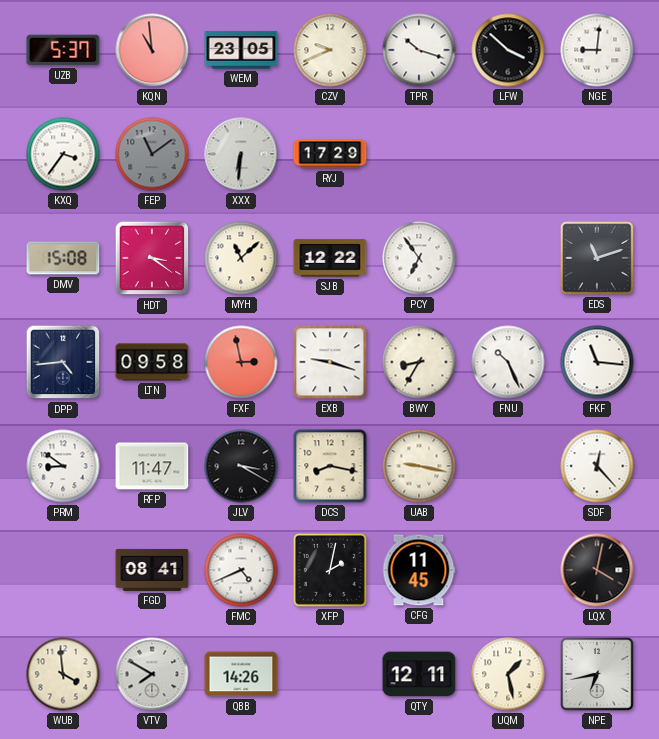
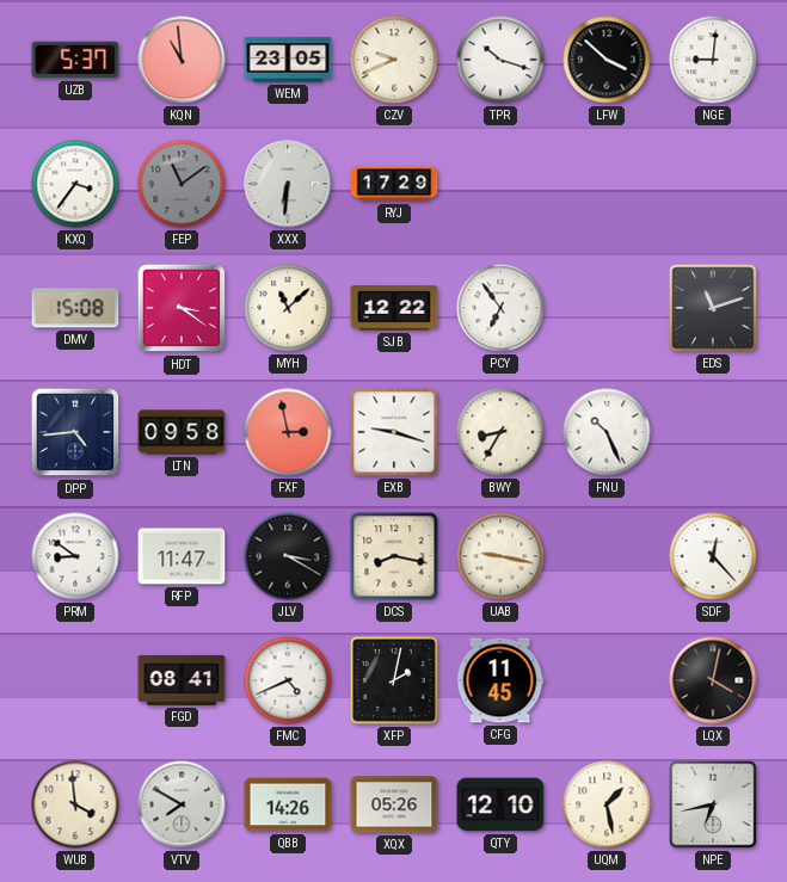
FKF: 11:16 -> none
XQX: none -> 05:26
QTY: 12:11 -> 12:10
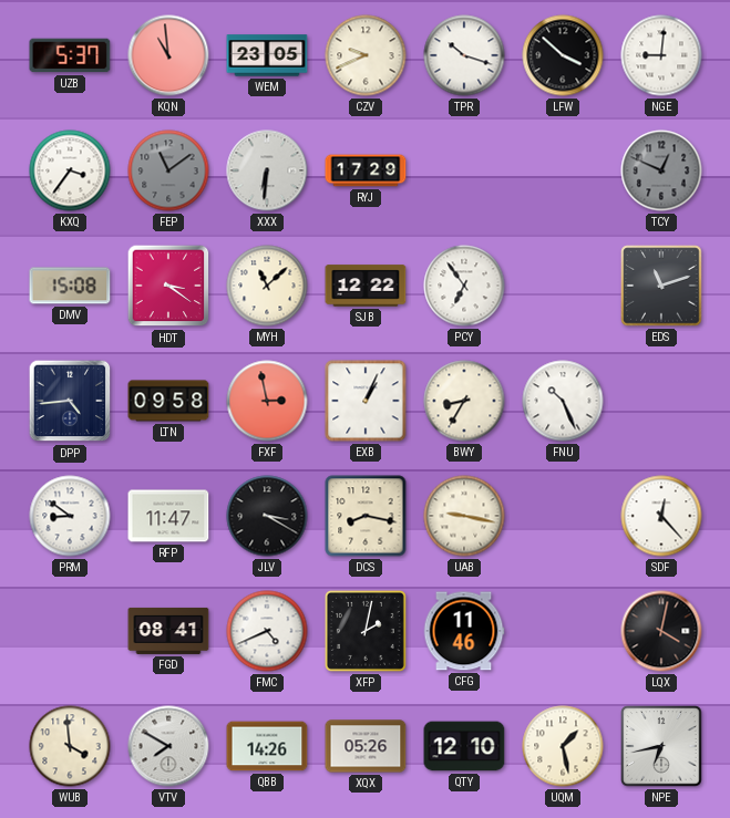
TCY: none -> 12:49
EXB: 9:18 -> 1:04
CFG: 11:45 -> 11:46
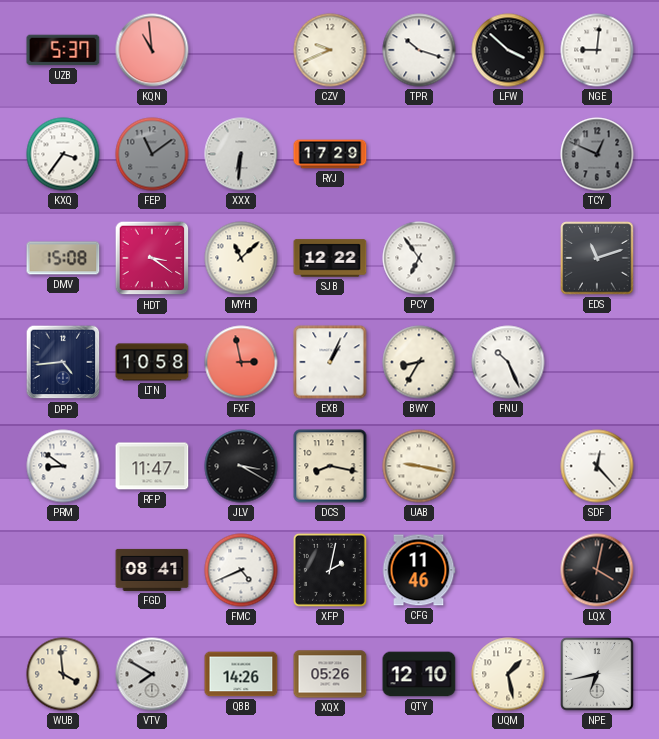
WEM: 23:05 -> none
LTN: 09:58 -> 10:58
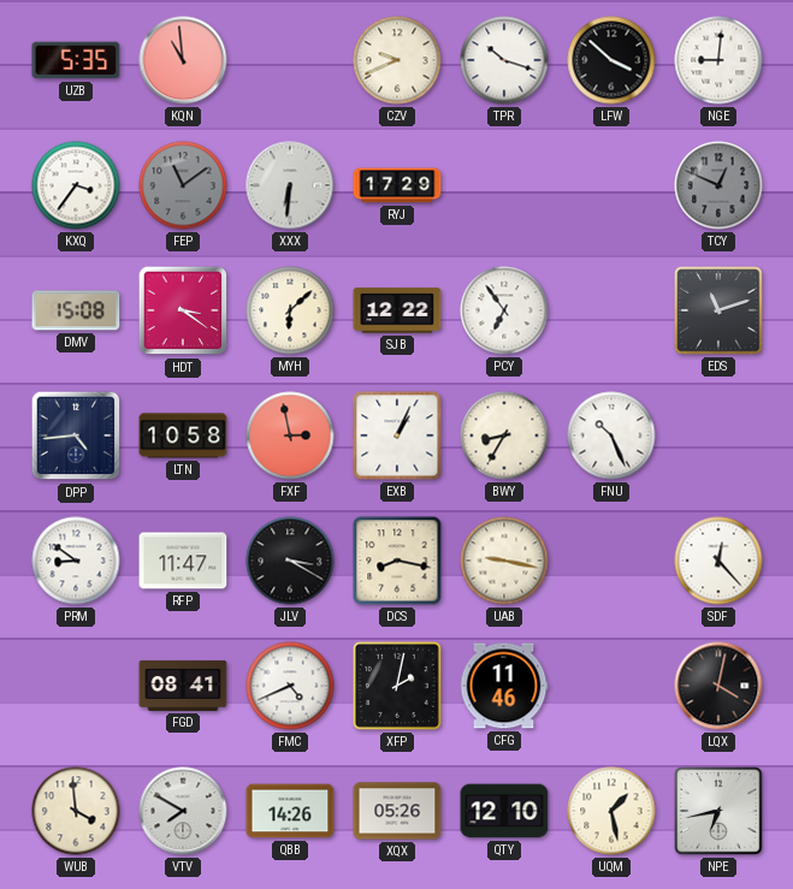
UZB: 5:37 -> 5:35
MYH: 11:08 -> 6:08
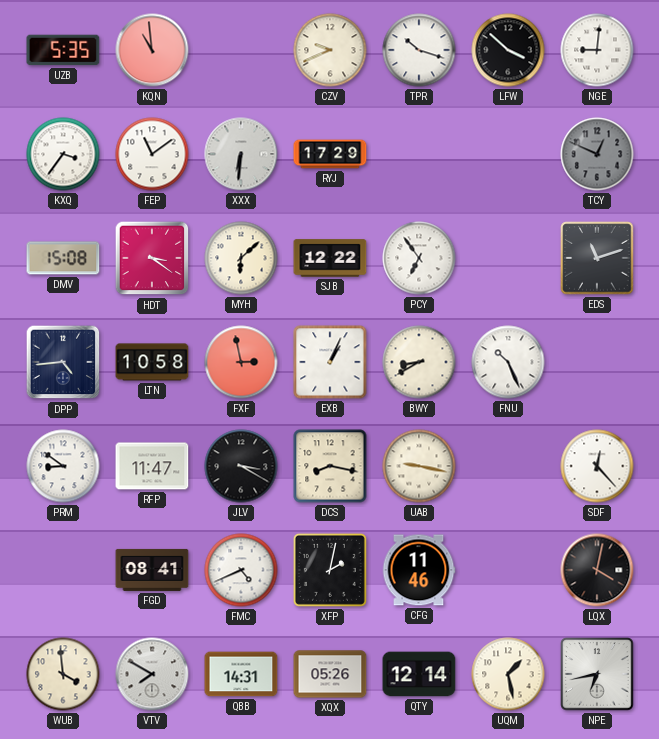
FEP dial: grey -> white
BWY: 8:35 -> 8:40
QBB: 14:26 -> 14:31
QTY: 12:10 -> 12:14
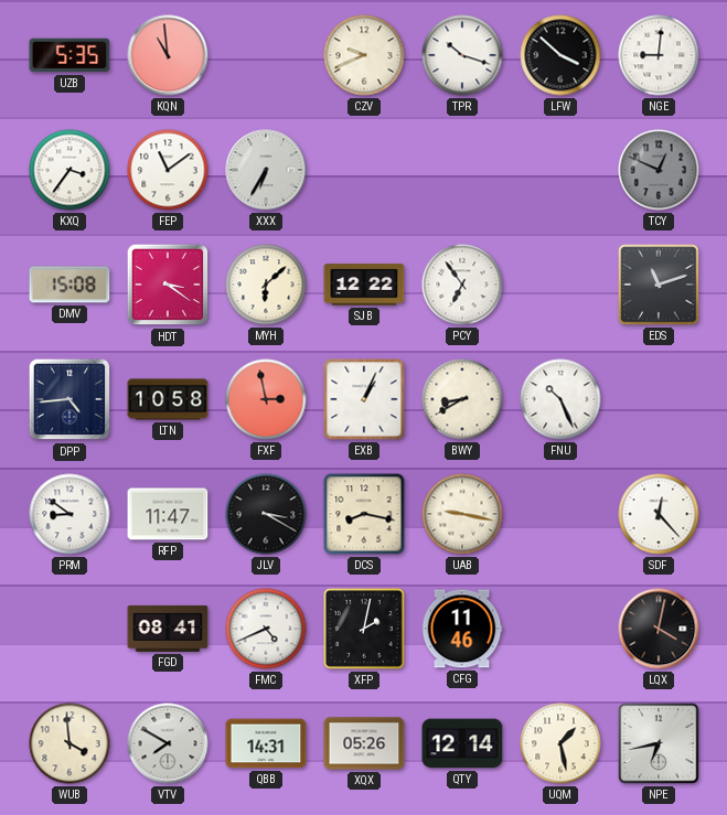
XXX: 6:31 -> 6:35
RYJ: 17:29 -> none
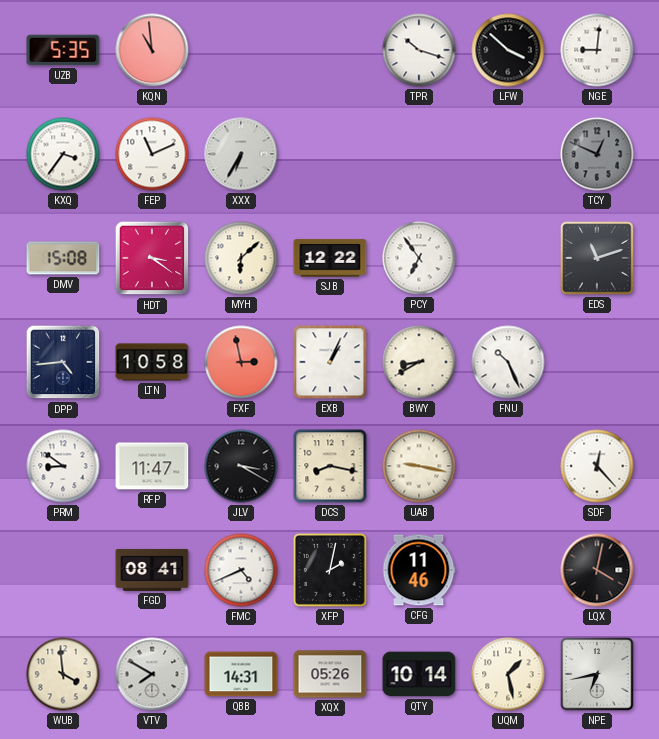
CZV: 9:41 -> none
FEP: 11:09 -> 11:11
QTY: 12:14 -> 10:14
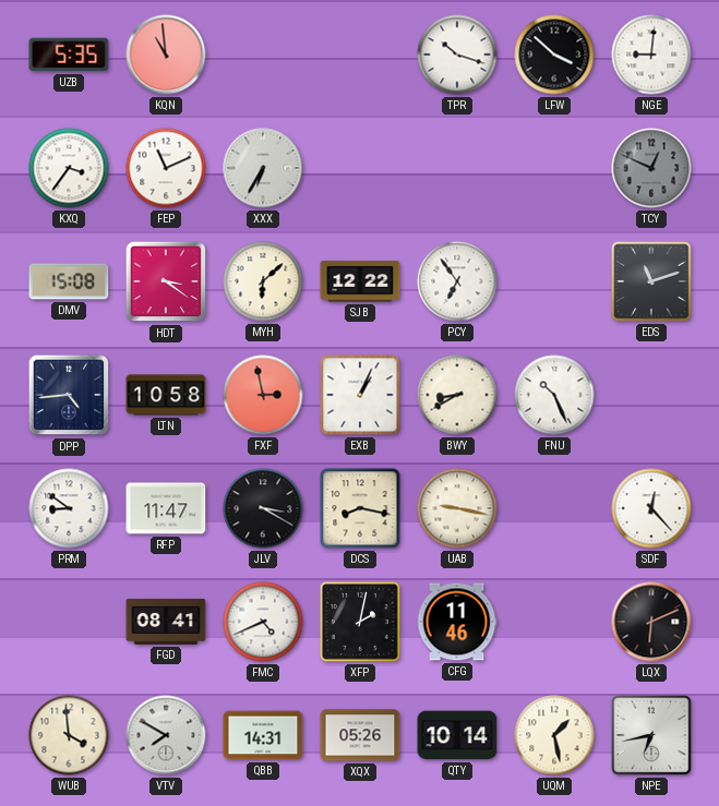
LQX: 4:02 -> 6:11
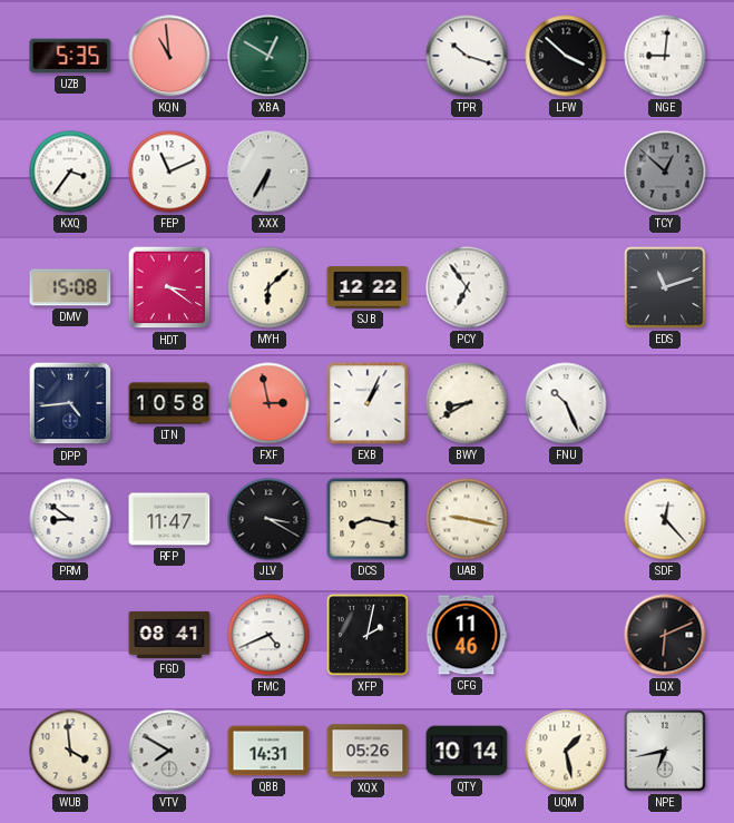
XBA: none -> 12:50
TCY: 12:49 -> 12:52
